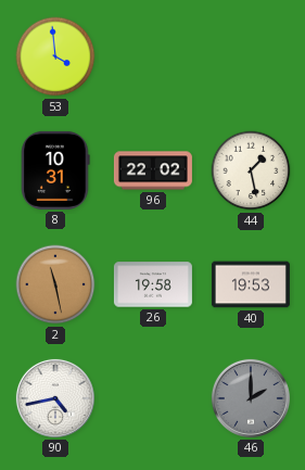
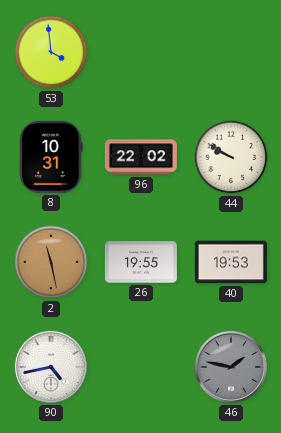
44: 1:28 -> 9:50
26: 19:58 -> 19:55
46: 2:00 -> 1:47
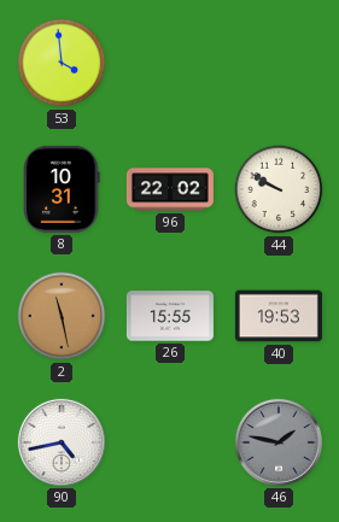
26: 19:55 -> 15:55
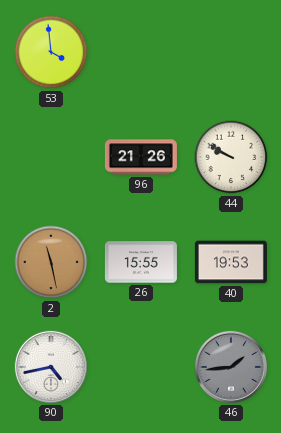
8: 10:31 -> none
96: 22:02 -> 21:26
46: 1:47 -> 1:44
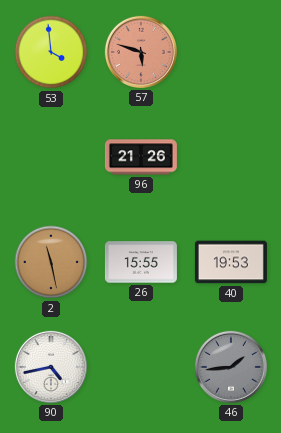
57: none -> 5:48
44: 9:50 -> none
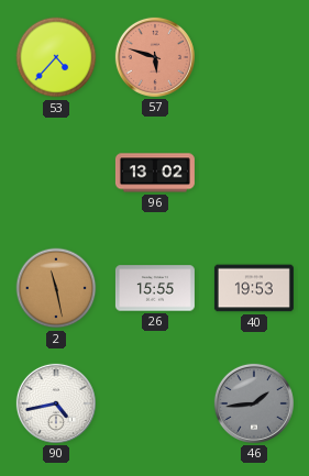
53: 3:59 -> 4:37
96: 21:26 -> 13:02
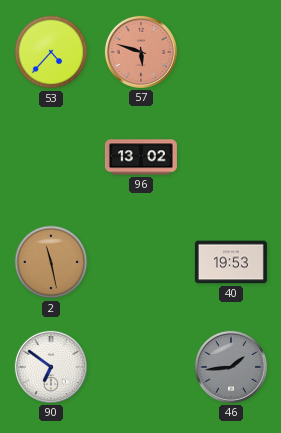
26: 15:55 -> none
90: 4:43 -> 6:51
